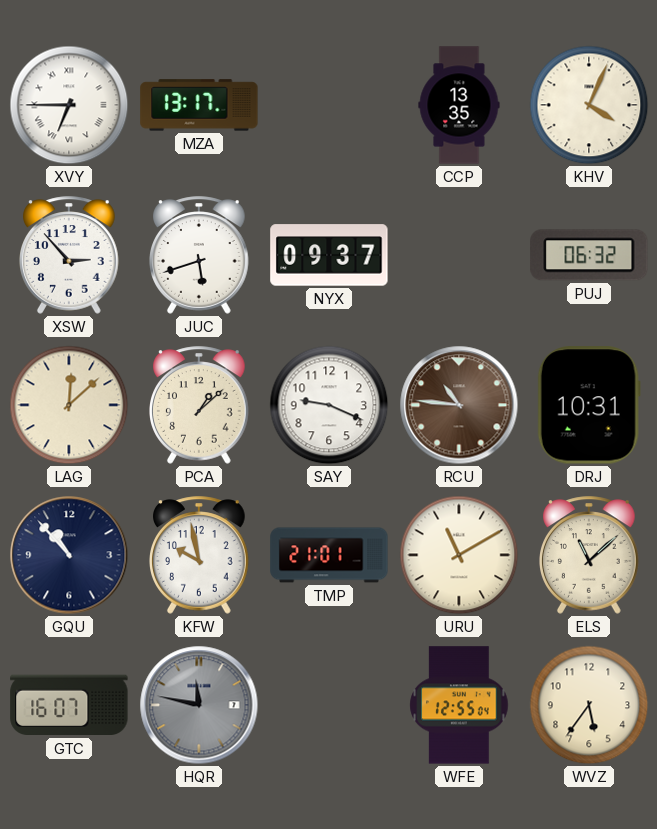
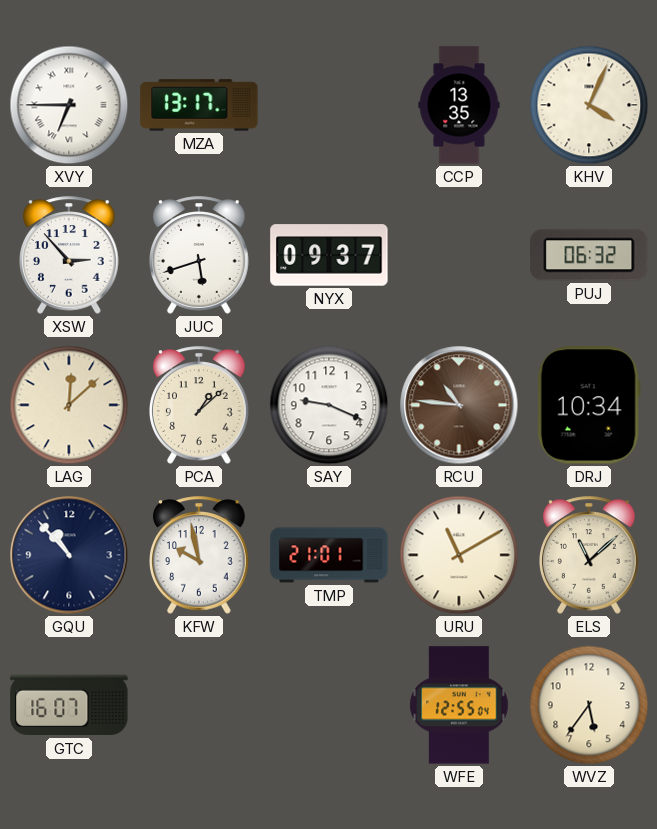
DRJ: 10:31 -> 10:34
HQR: 11:47 -> none
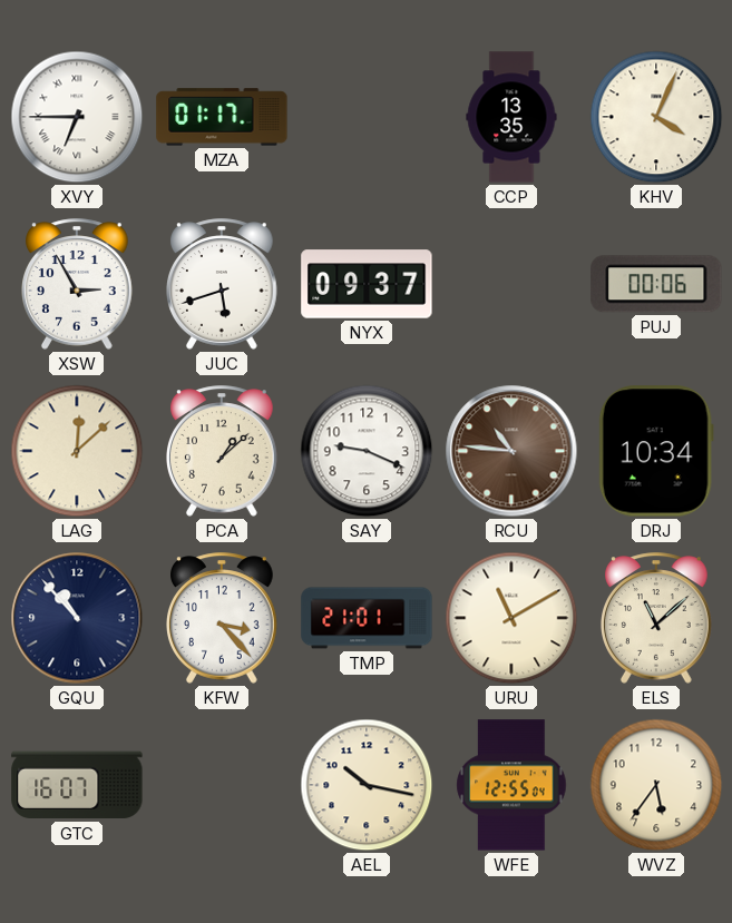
MZA: 13:17 -> 01:17
XSW: 2:53 -> 2:55
PUJ: 06:32 -> 00:06
KFW: 9:58 -> 3:23
AEL: none -> 10:17
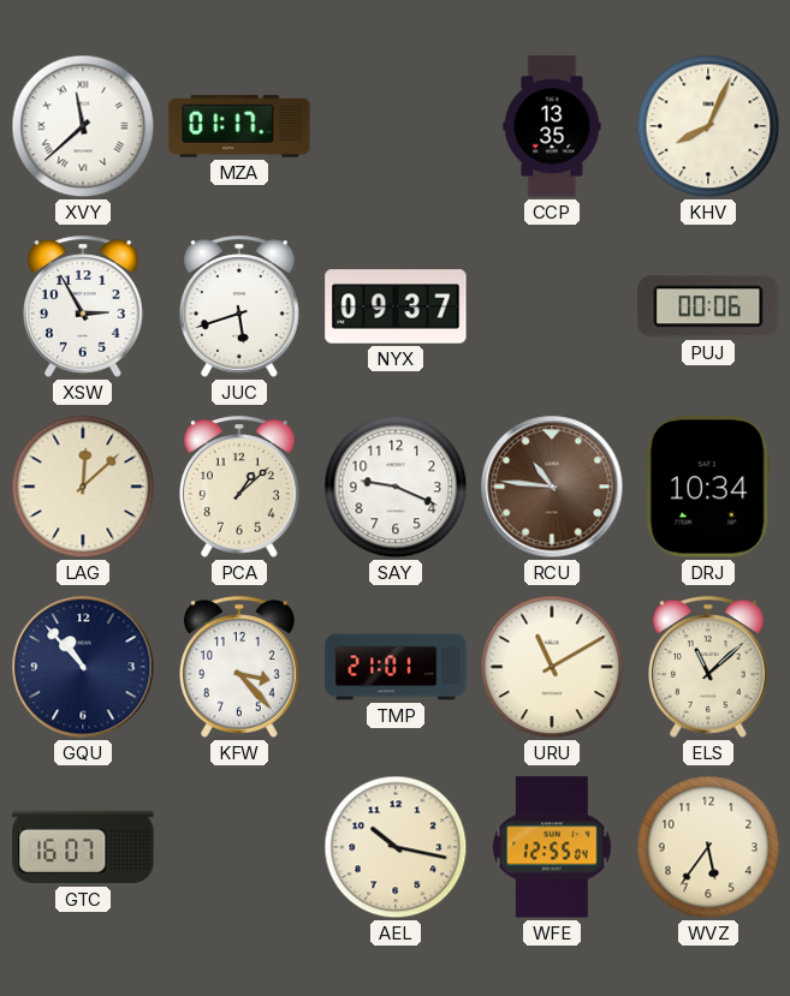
XVY: 6:45 -> 11:38
KHV: 4:04 -> 8:04
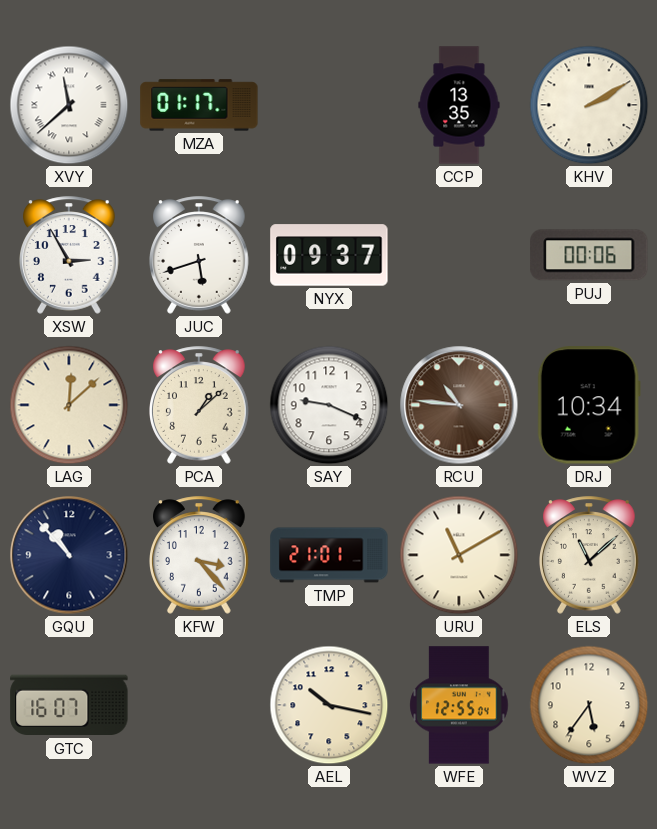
KHV: 8:04 -> 2:10
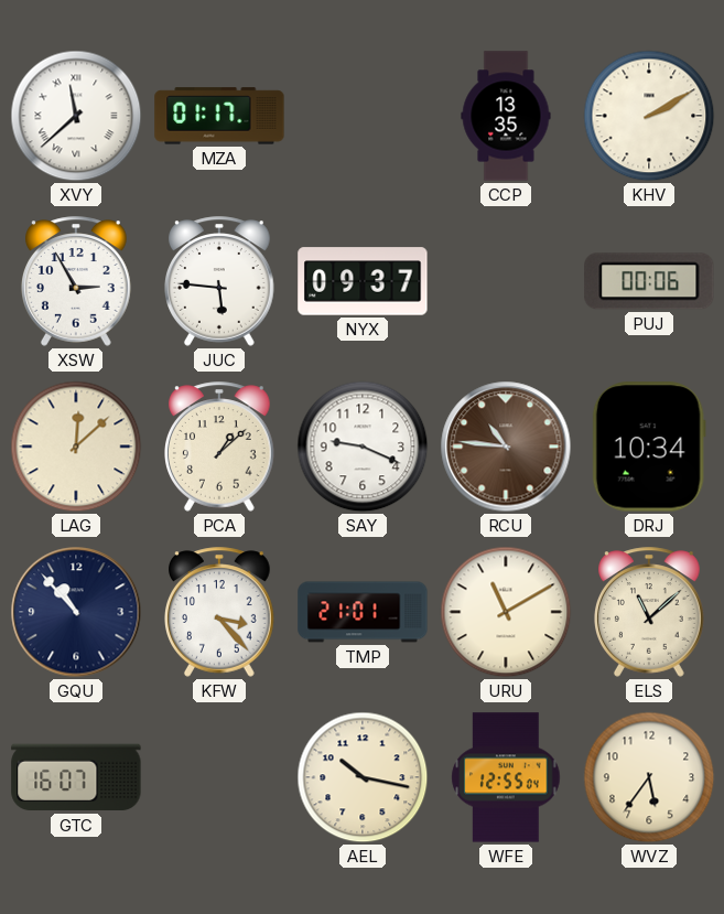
JUC: 5:42 -> 5:46
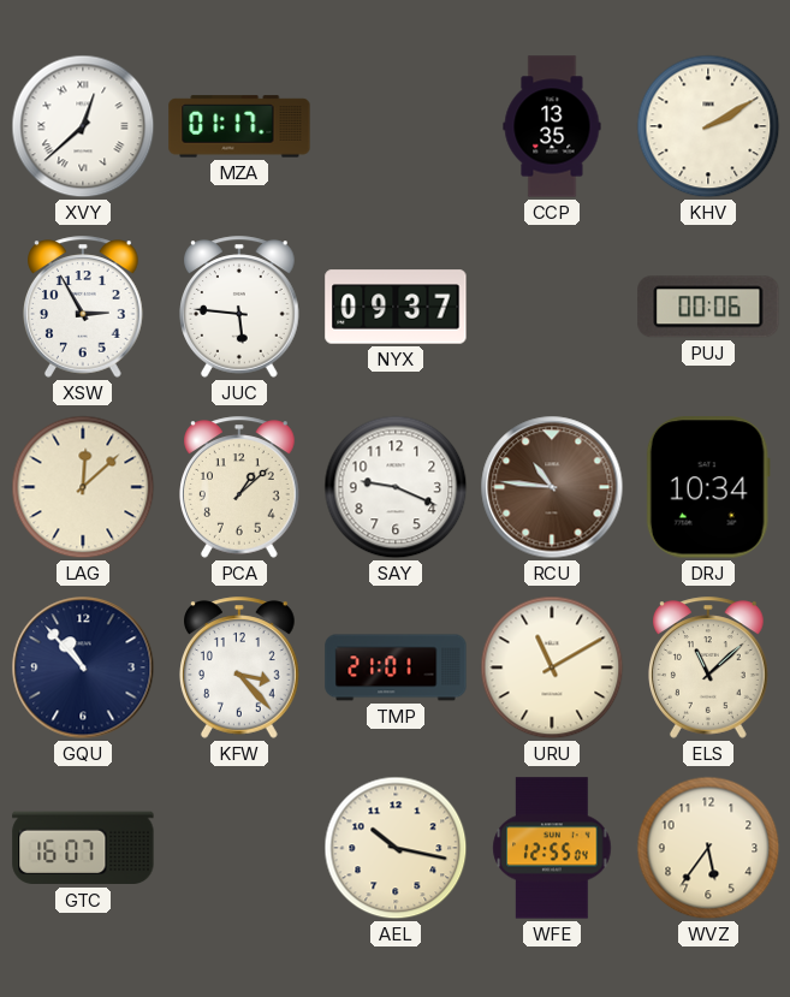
XVY: 11:38 -> 12:38
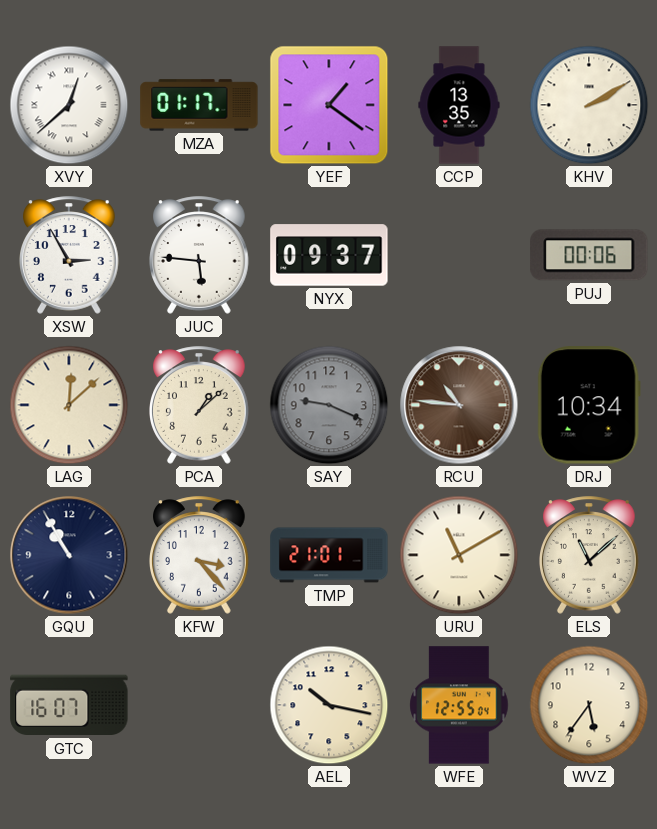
YEF: none -> 1:21
SAY dial: white -> grey
GQU: 10:53 -> 10:55
